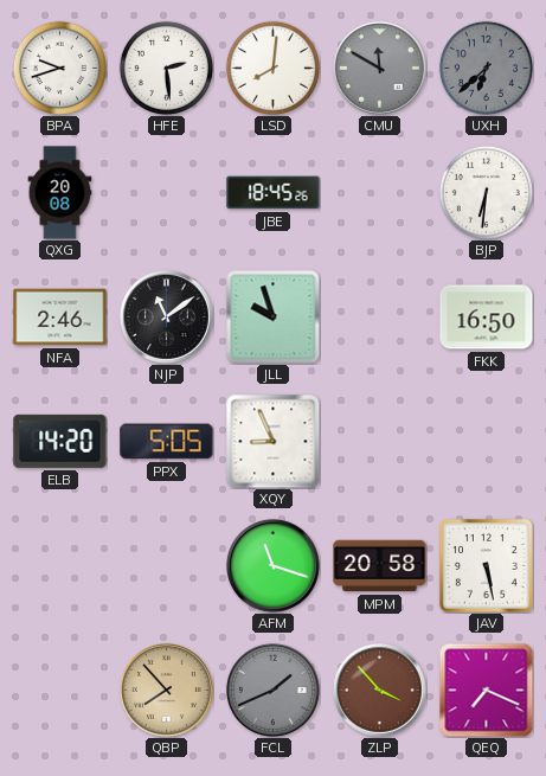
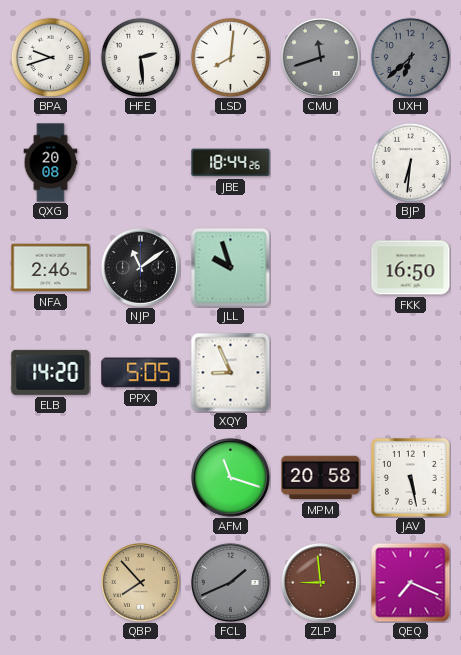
CMU: 11:50 -> 11:42
JBE: 18:45 -> 18:44
ZLP: 3:53 -> 8:59
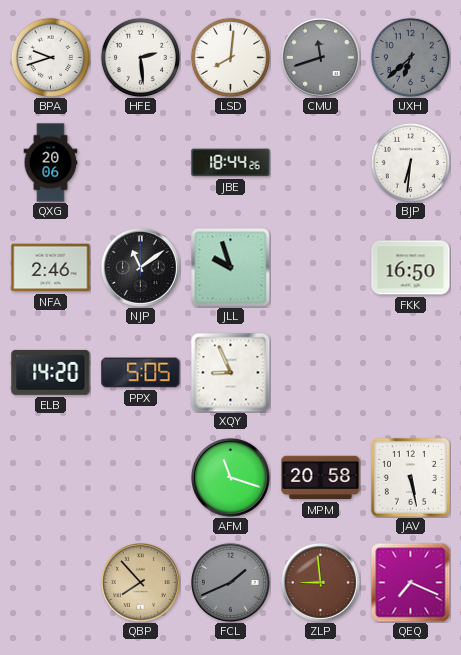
QXG: 20:08 -> 20:06
